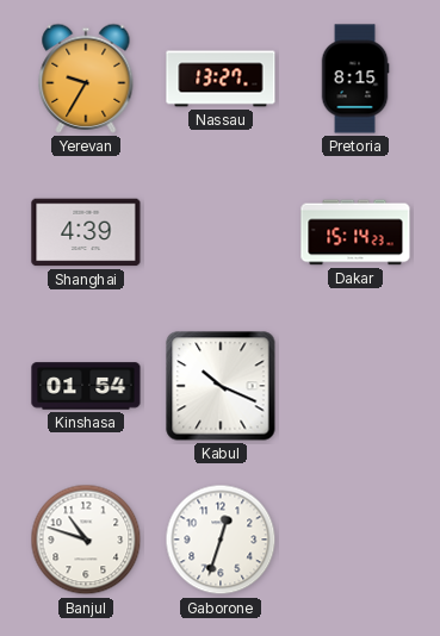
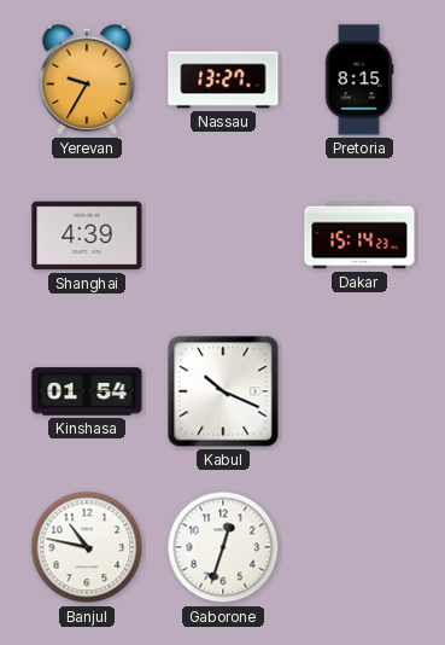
Banjul: 10:48 -> 10:47
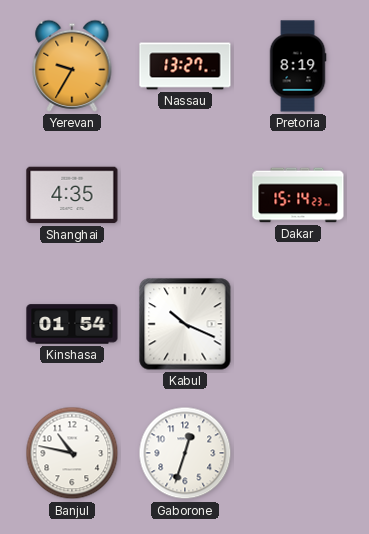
Pretoria: 8:15 -> 8:19
Shanghai: 4:39 -> 4:35
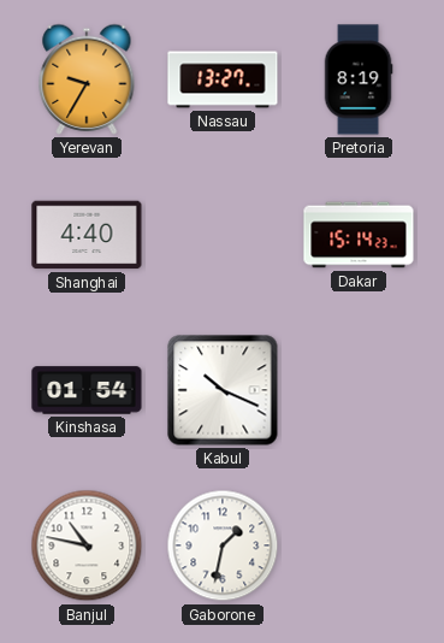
Shanghai: 4:35 -> 4:40
Gaborone: 12:33 -> 1:32
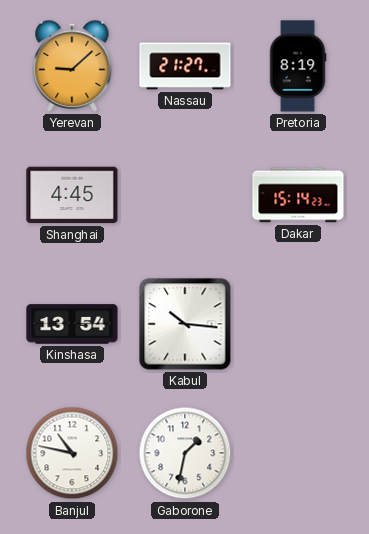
Yerevan: 9:35 -> 9:08
Nassau: 13:27 -> 21:27
Shanghai: 4:40 -> 4:45
Kinshasa: 01:54 -> 13:54
Kabul: 10:19 -> 10:16
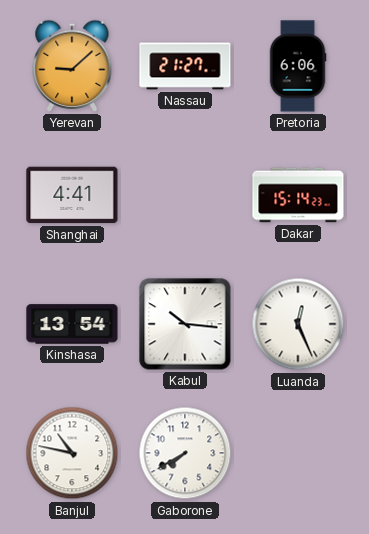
Pretoria: 8:19 -> 6:06
Shanghai: 4:45 -> 4:41
Luanda: none -> 12:26
Gaborone: 1:32 -> 7:40
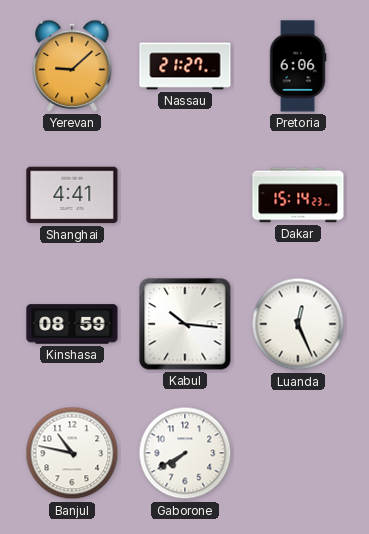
Kinshasa: 13:54 -> 08:59
